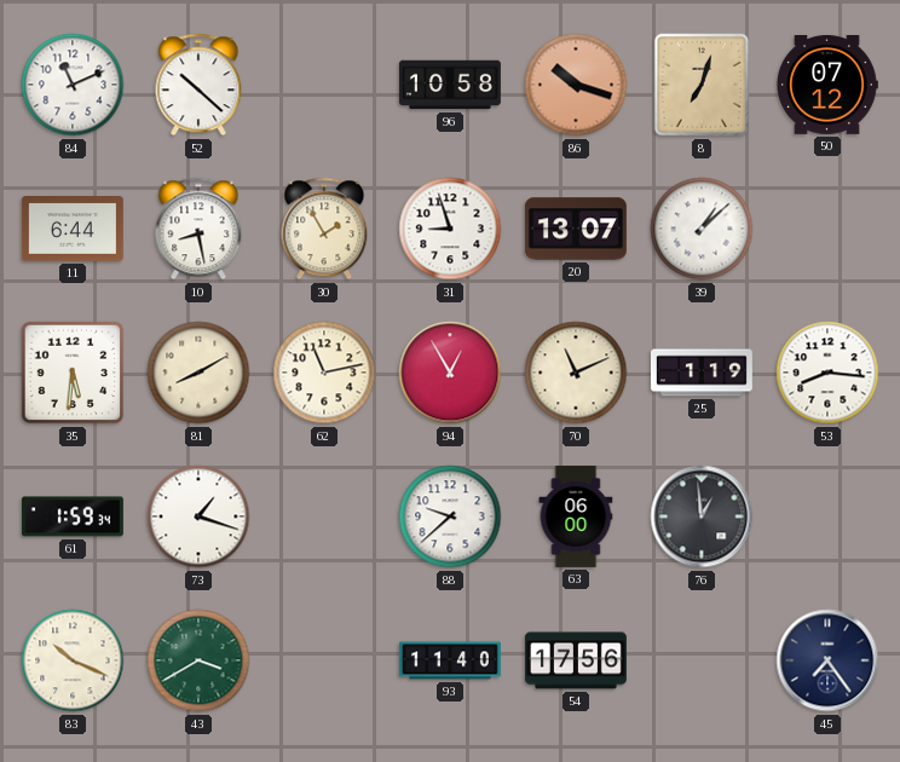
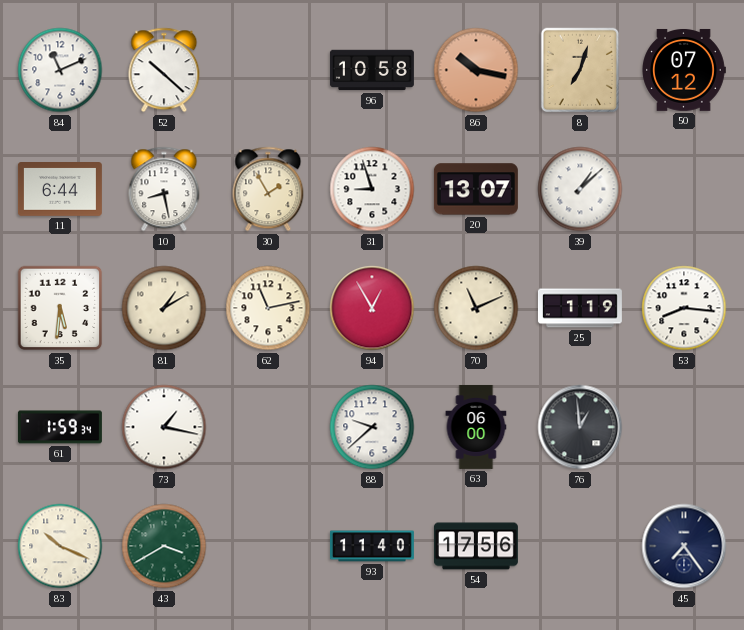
86: 10:18 -> 10:17
81: 8:10 -> 1:10
73: 1:18 -> 1:17
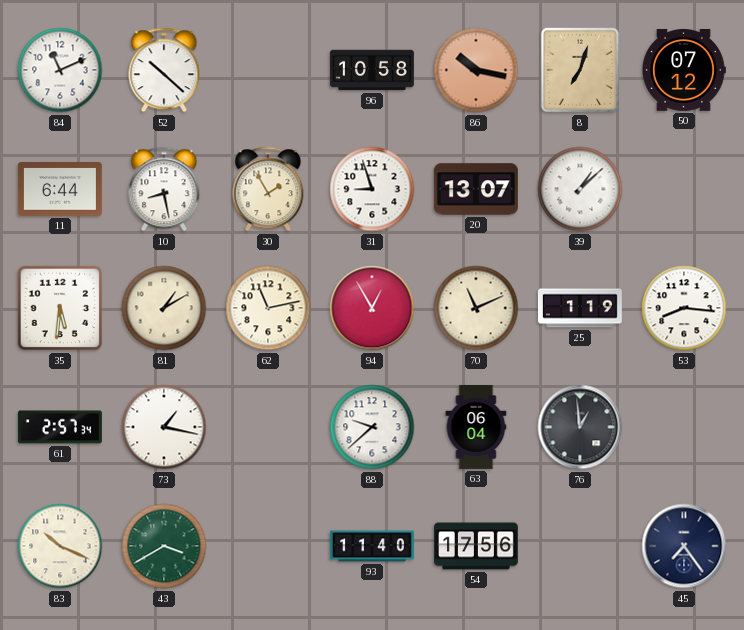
61: 1:59 -> 2:57
63: 06:00 -> 06:04
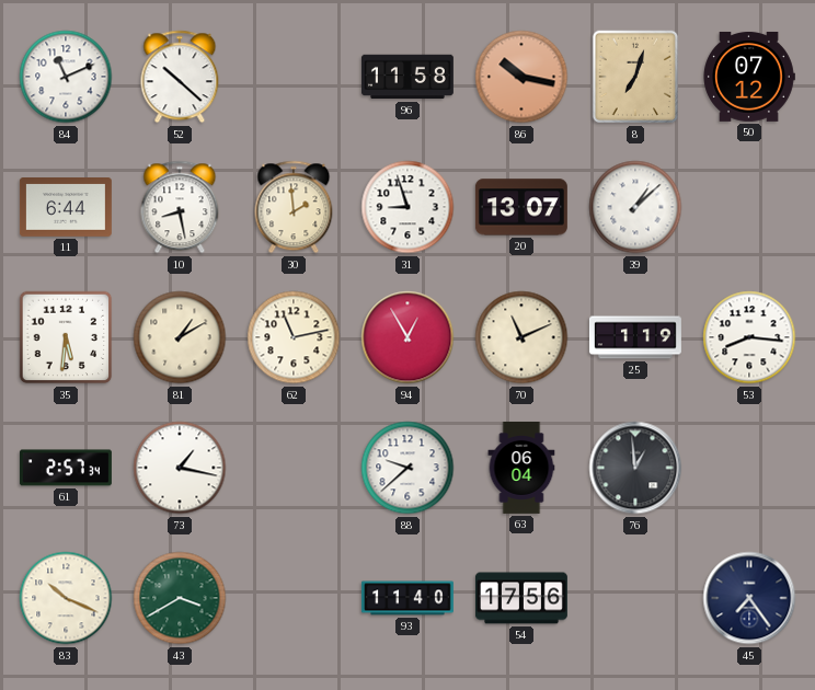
96: 10:58 -> 11:58
30: 1:55 -> 1:59
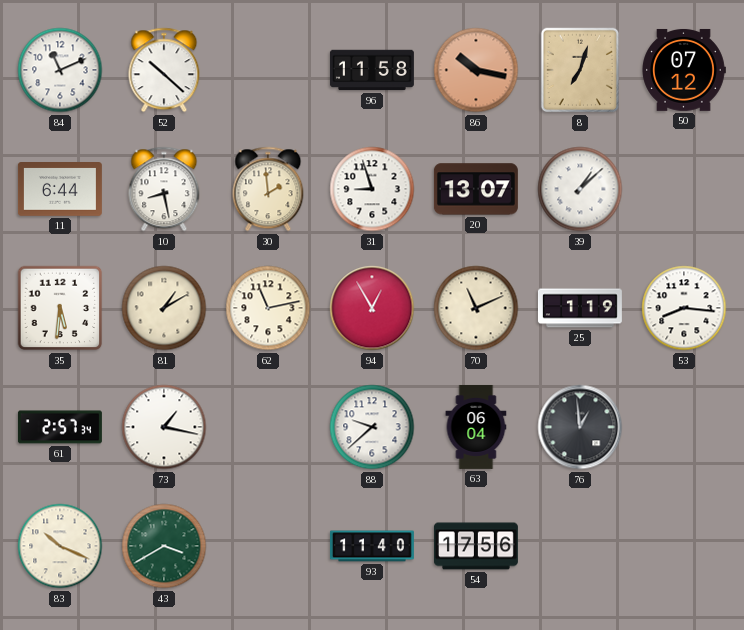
45: 7:24 -> none
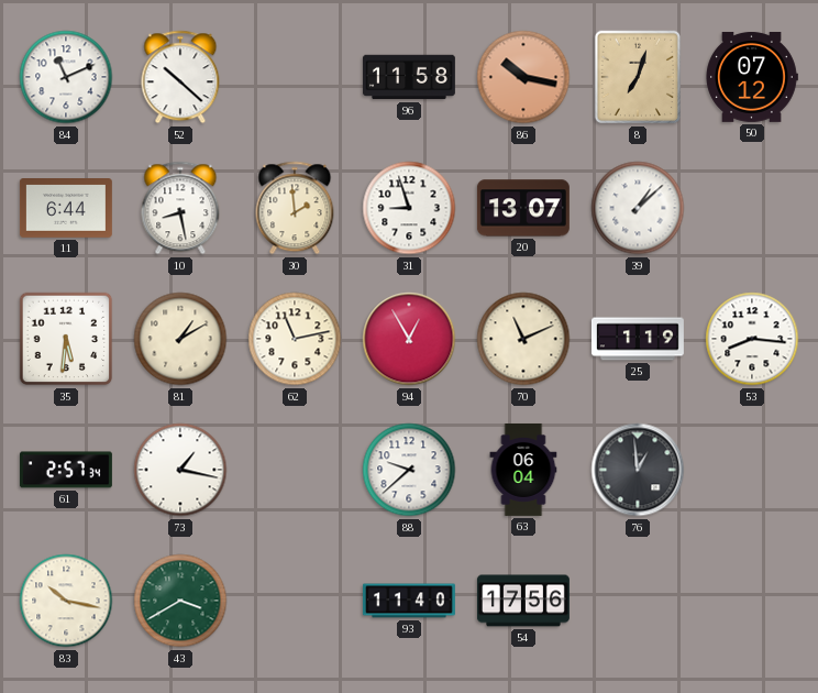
83: 10:19 -> 10:17
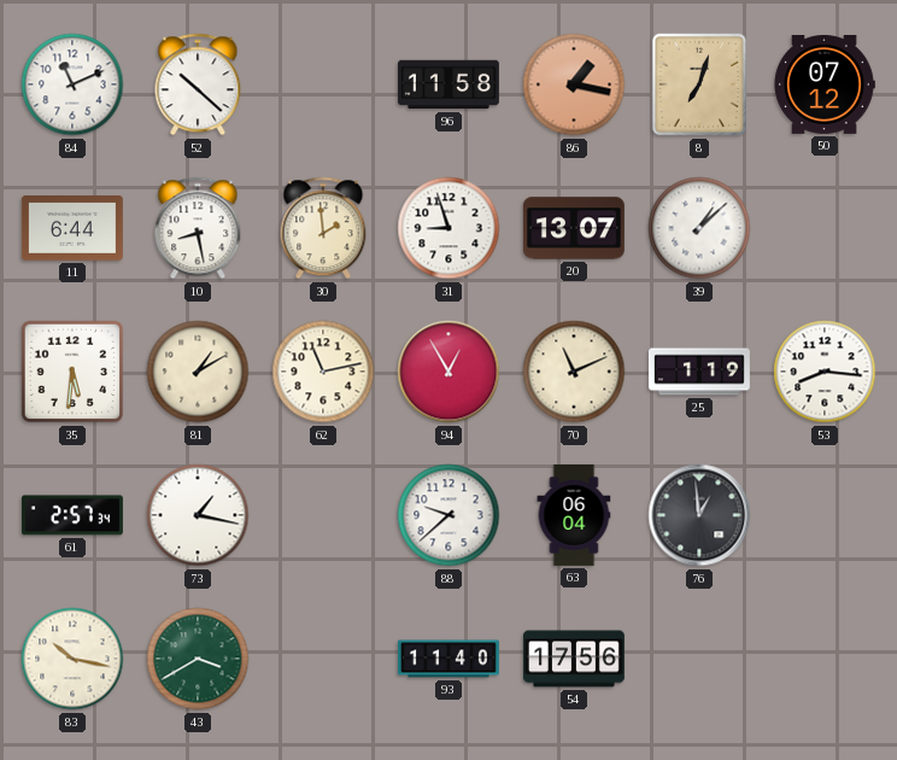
86: 10:17 -> 1:17
